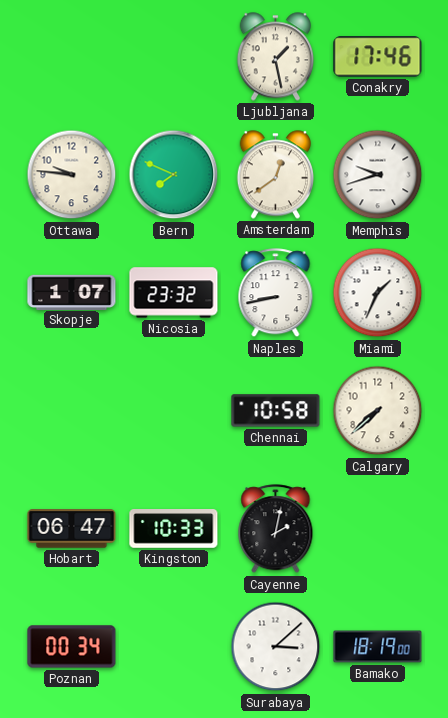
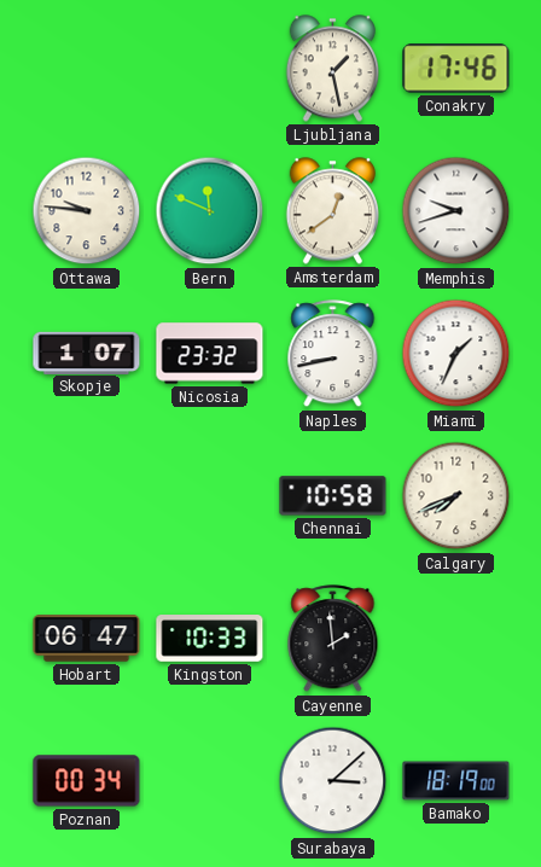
Bern: 7:49 -> 11:49
Calgary: 7:38 -> 7:41
Cayenne: 2:02 -> 1:59
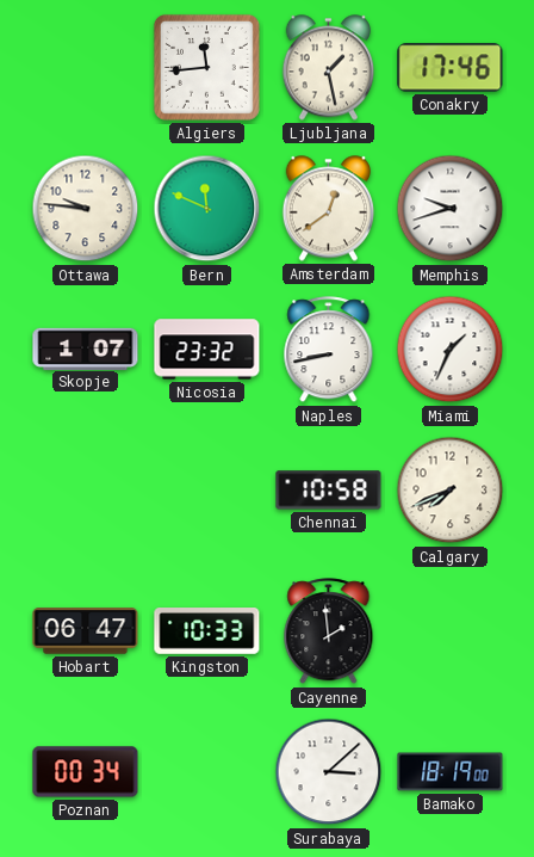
Algiers: none -> 11:44
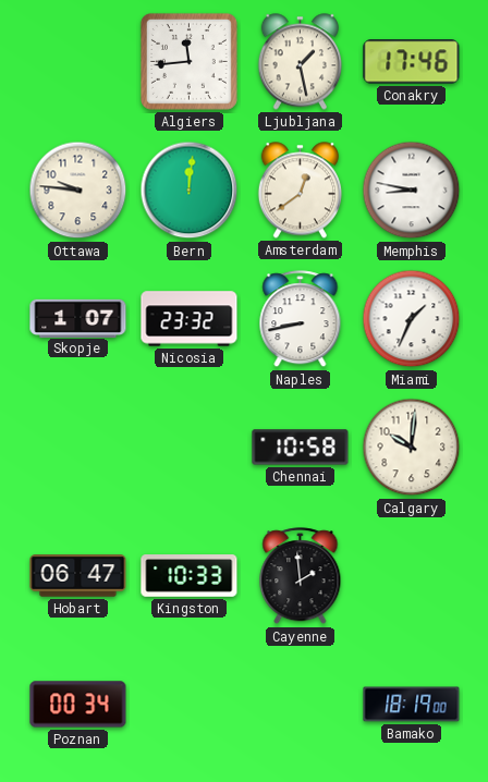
Bern: 11:49 -> 12:01
Memphis: 9:42 -> 8:47
Calgary: 7:41 -> 10:01
Surabaya: 3:08 -> none
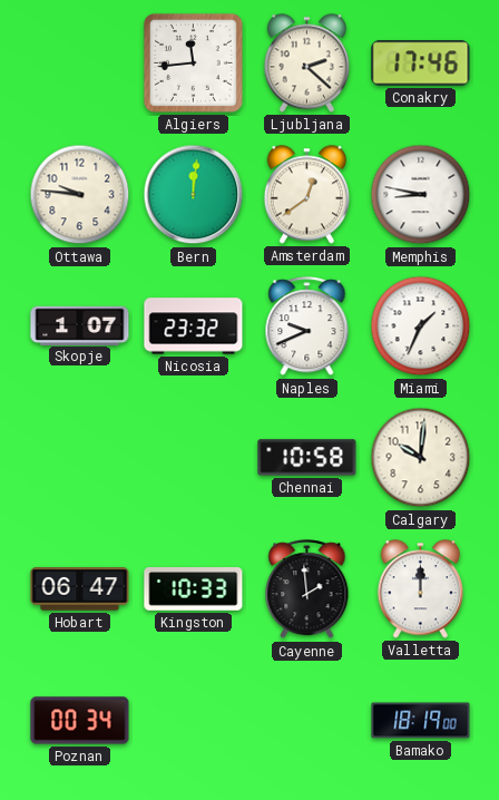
Ljubljana: 1:28 -> 2:22
Naples: 8:43 -> 9:41
Valletta: none -> 12:00
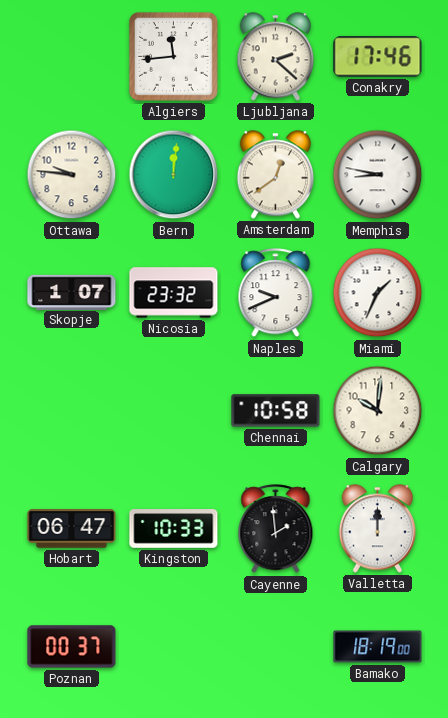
Poznan: 00:34 -> 00:37
